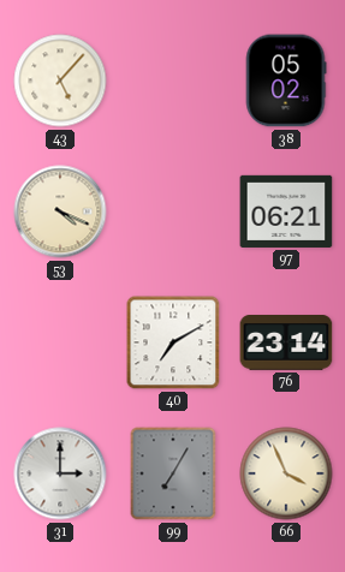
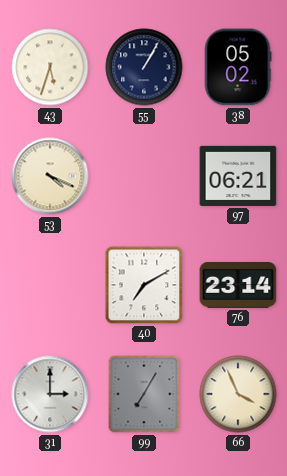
43: 5:07 -> 5:33
55: none -> 1:05
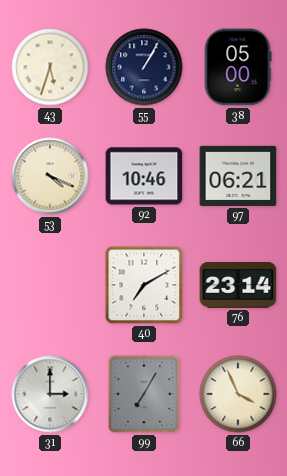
38: 05:02 -> 05:00
92: none -> 10:46
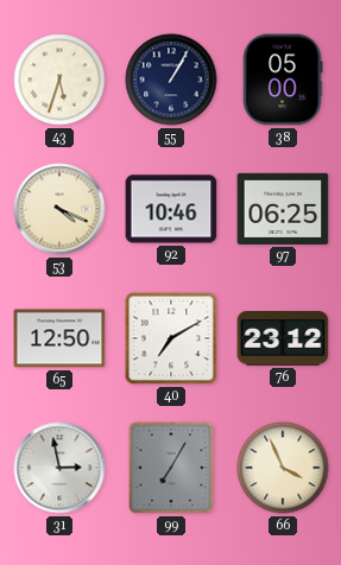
97: 06:21 -> 06:25
65: none -> 12:50
76: 23:14 -> 23:12
31: 3:00 -> 2:58
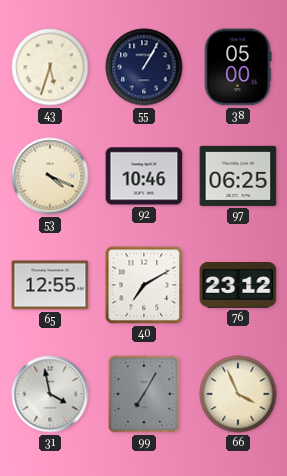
65: 12:50 -> 12:55
31: 2:58 -> 3:58
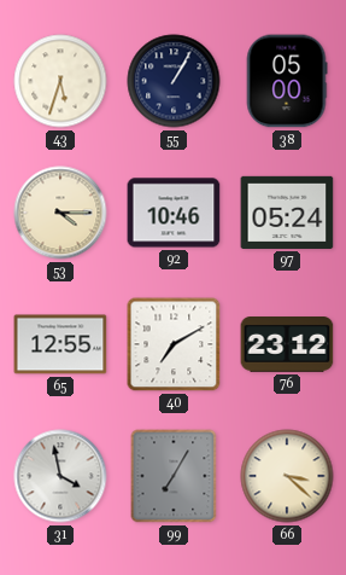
53: 4:19 -> 4:15
97: 06:25 -> 05:24
66: 3:56 -> 3:22
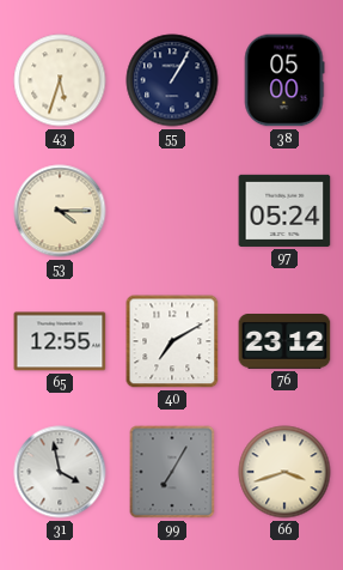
92: 10:46 -> none
66: 3:22 -> 3:42
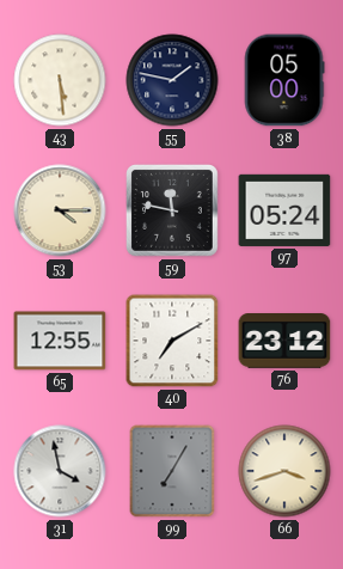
43: 5:33 -> 5:29
55: 1:05 -> 1:47
59: none -> 11:47
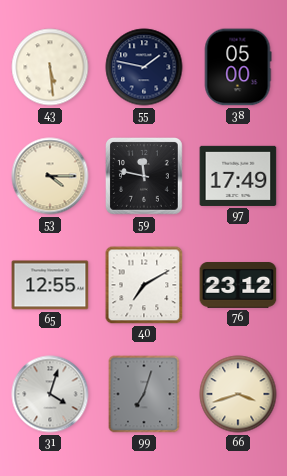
97: 05:24 -> 17:49
31: 3:58 -> 4:03
99: 7:05 -> 7:03
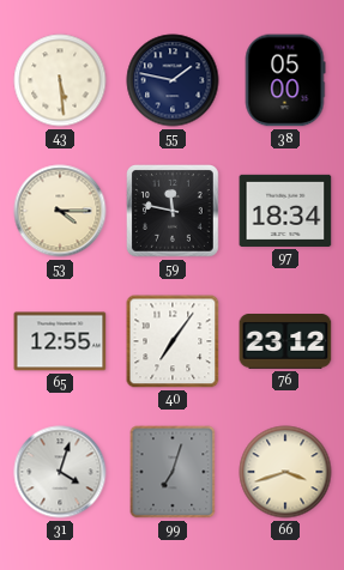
97: 17:49 -> 18:34
40: 7:10 -> 7:06
